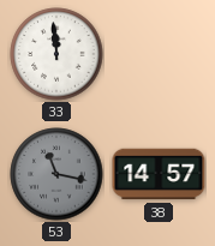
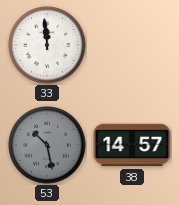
53: 11:17 -> 10:28
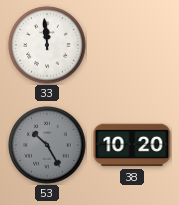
53: 10:28 -> 10:25
38: 14:57 -> 10:20
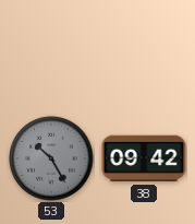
33: 11:59 -> none
38: 10:20 -> 09:42
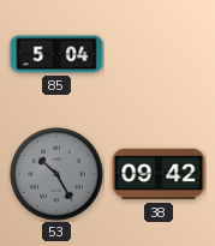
85: none -> 5:04
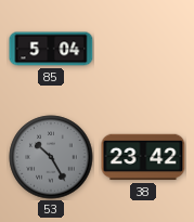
38: 09:42 -> 23:42
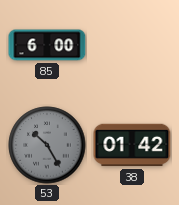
85: 5:04 -> 6:00
38: 23:42 -> 01:42
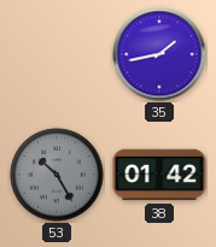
85: 6:00 -> none
35: none -> 1:43
